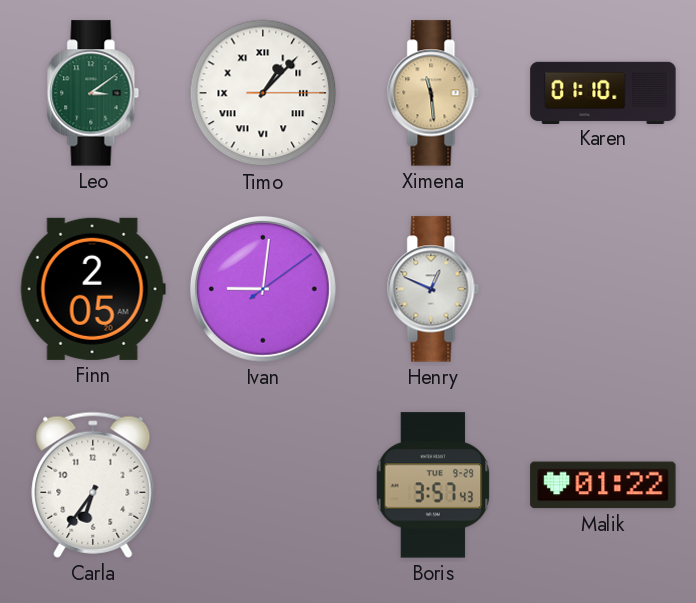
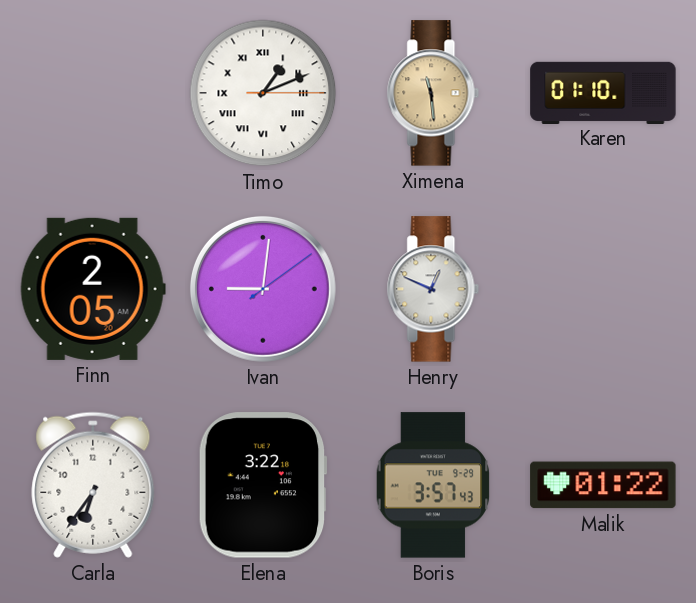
Leo: 3:09 -> none
Timo: 1:07 -> 1:11
Elena: none -> 3:22
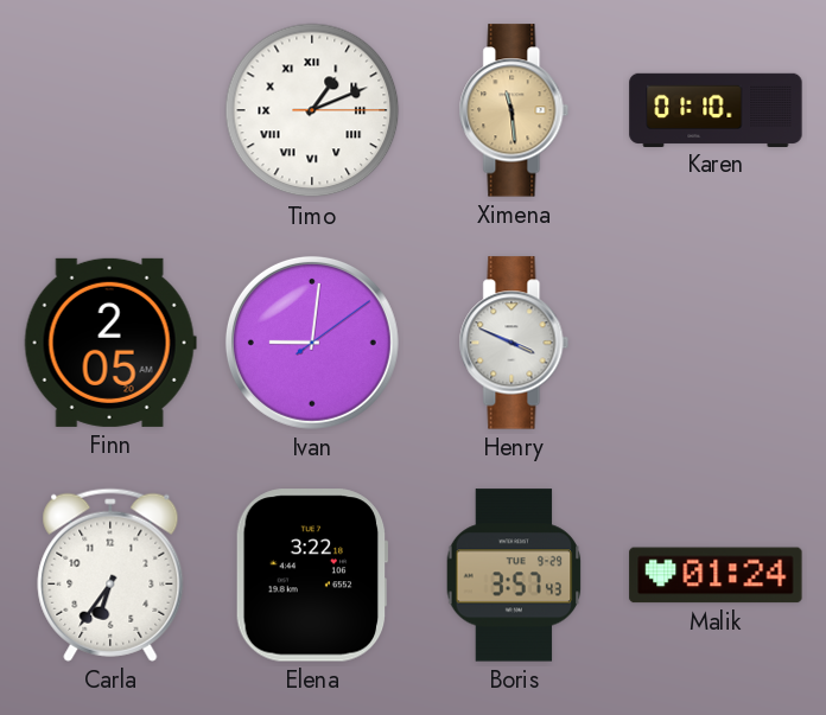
Henry: 12:49 -> 3:49
Malik: 01:22 -> 01:24
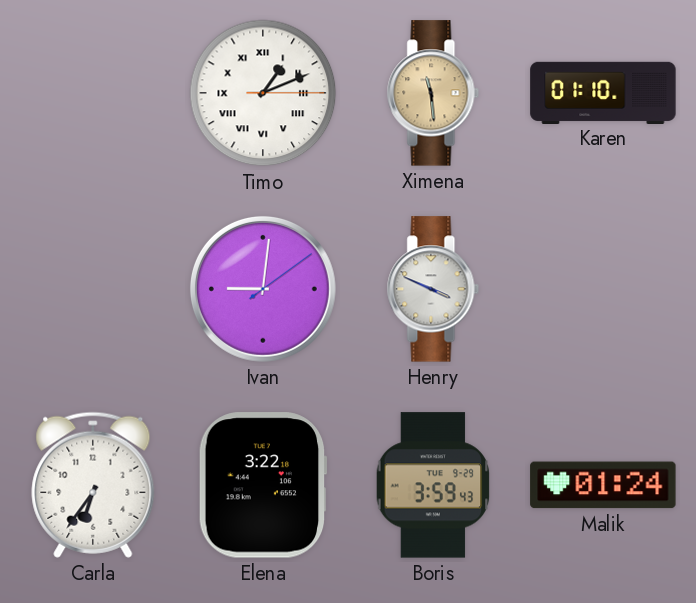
Finn: 2:05 -> none
Boris: 3:57 -> 3:59
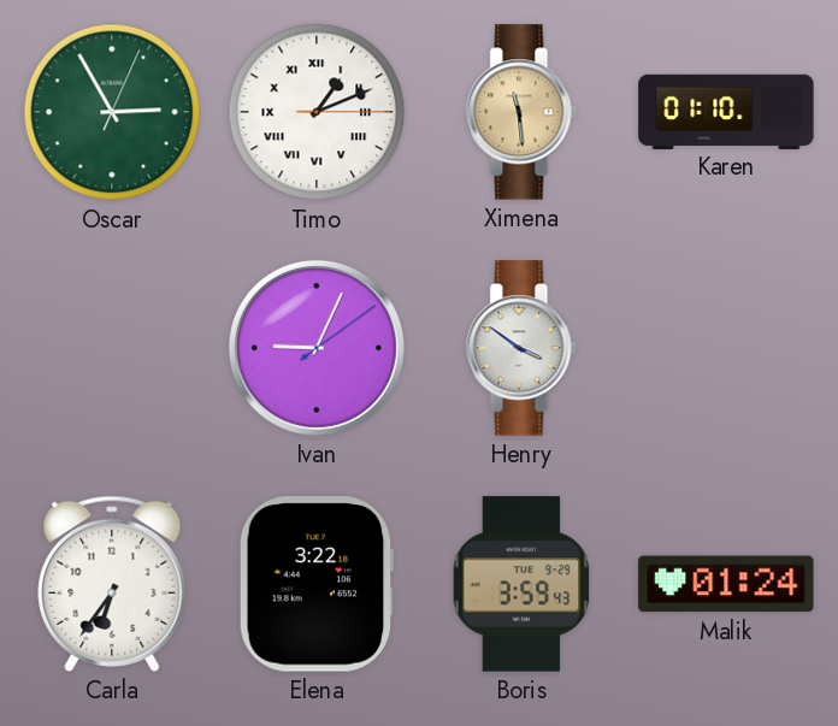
Oscar: none -> 2:55
Ivan: 9:01 -> 9:04
Henry: 3:49 -> 3:51
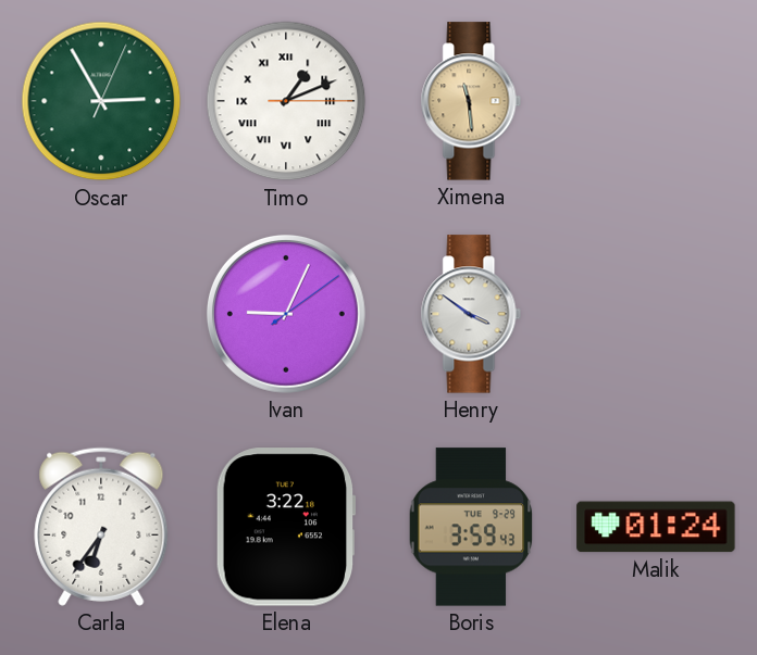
Karen: 01:10 -> none
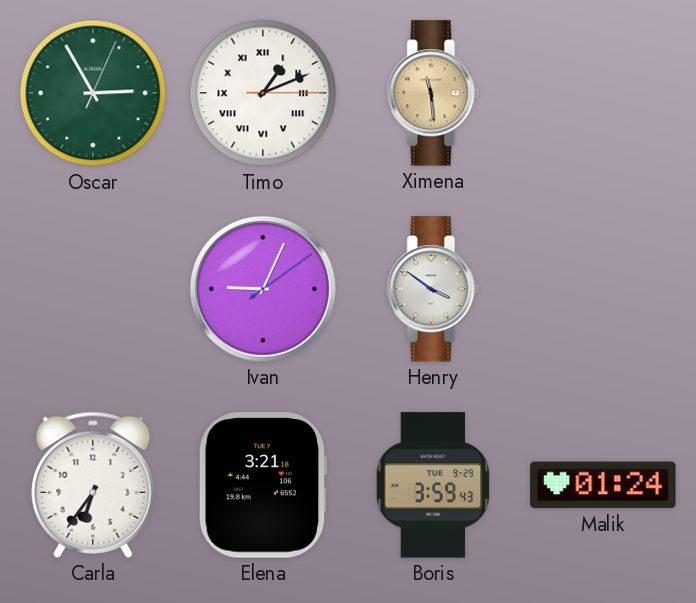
Elena: 3:22 -> 3:21
